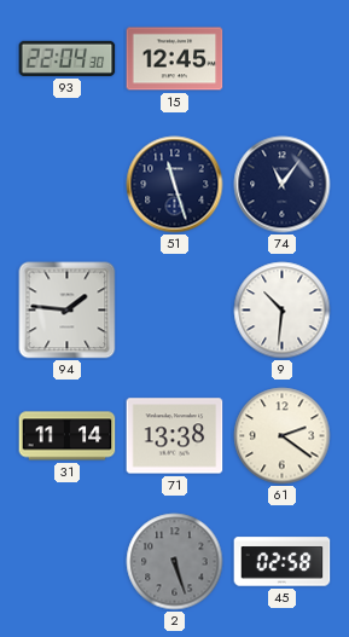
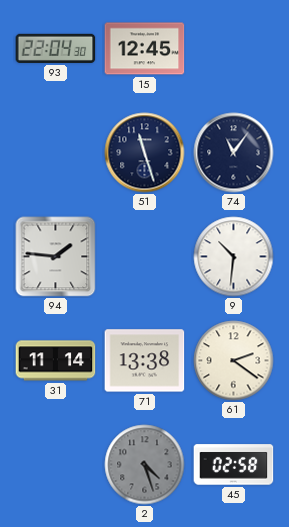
2: 5:27 -> 4:27
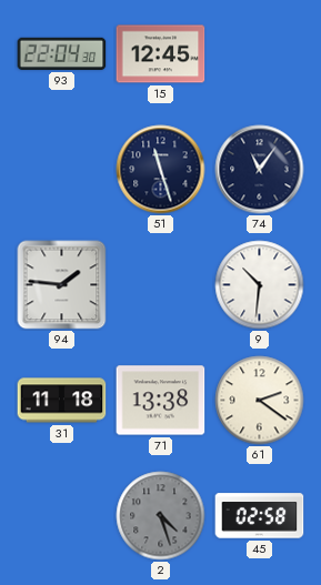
31: 11:14 -> 11:18
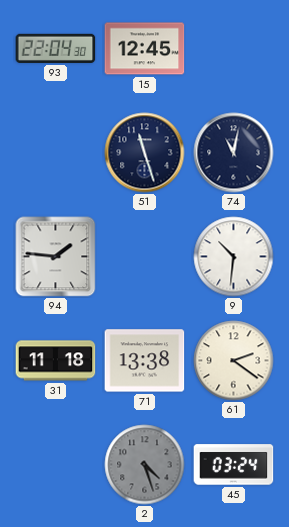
74: 11:06 -> 11:02
45: 02:58 -> 03:24
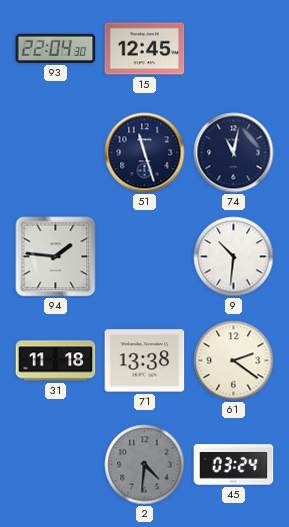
2: 4:27 -> 4:31
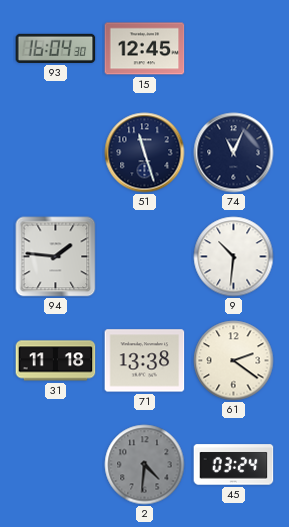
93: 22:04 -> 16:04
74: 11:02 -> 11:04
